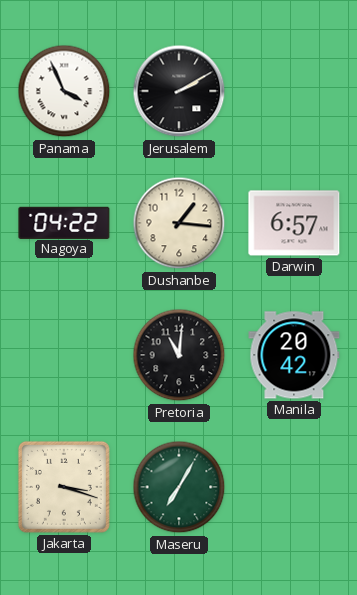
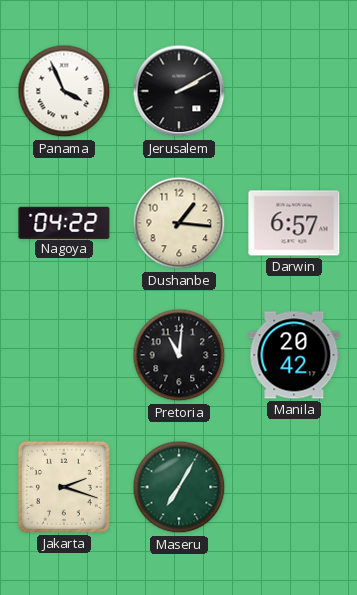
Jakarta: 3:18 -> 2:18
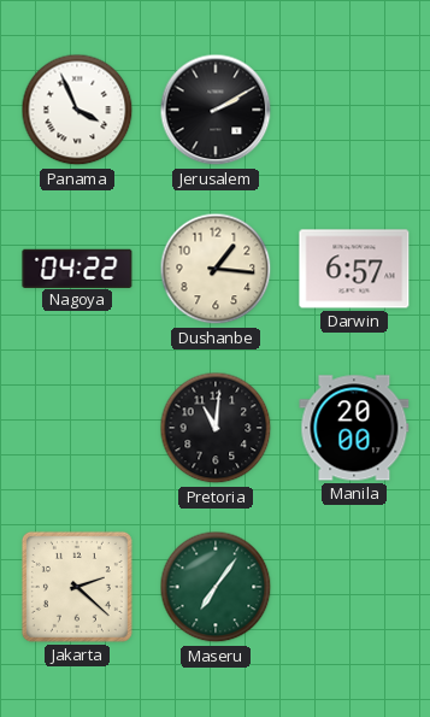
Manila: 20:42 -> 20:00
Jakarta: 2:18 -> 2:22
Maseru: 7:05 -> 7:06
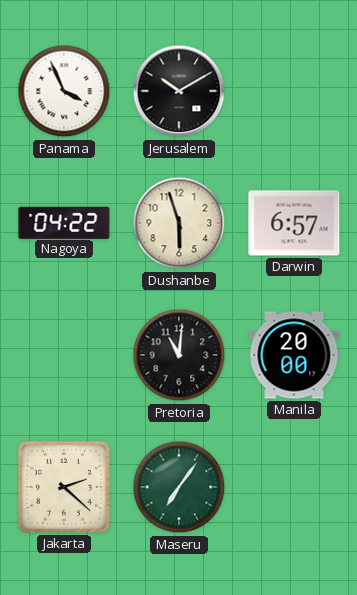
Jerusalem: 2:10 -> 10:10
Dushanbe: 1:16 -> 5:57
